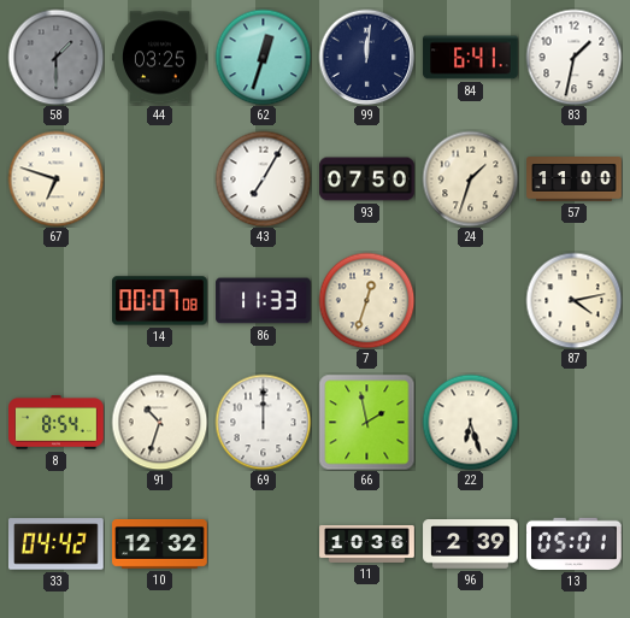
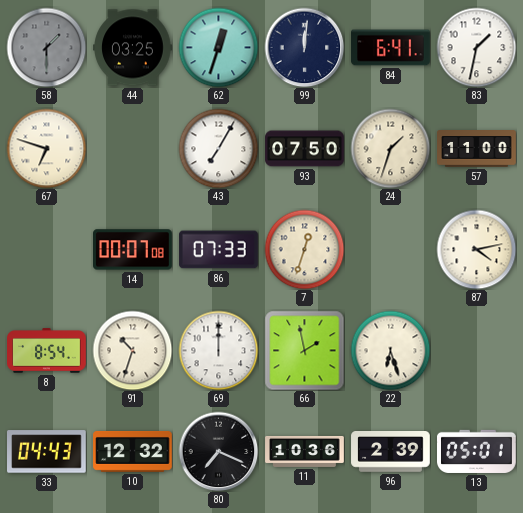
86: 11:33 -> 07:33
33: 04:42 -> 04:43
80: none -> 7:19
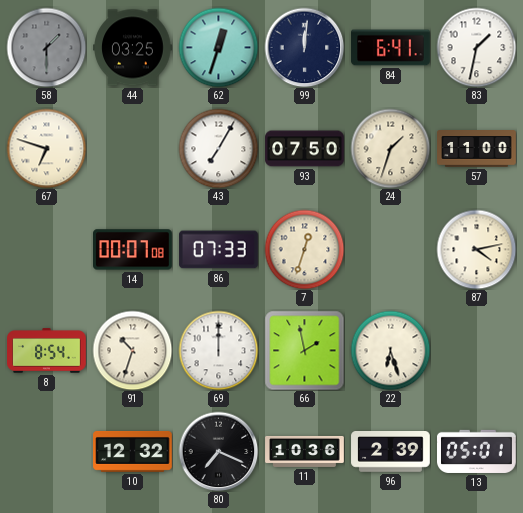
33: 04:43 -> none
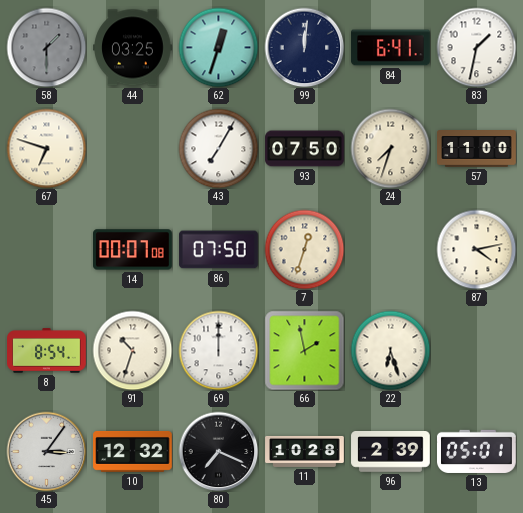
24: 1:33 -> 7:33
86: 07:33 -> 07:50
45: none -> 3:06
11: 10:36 -> 10:28
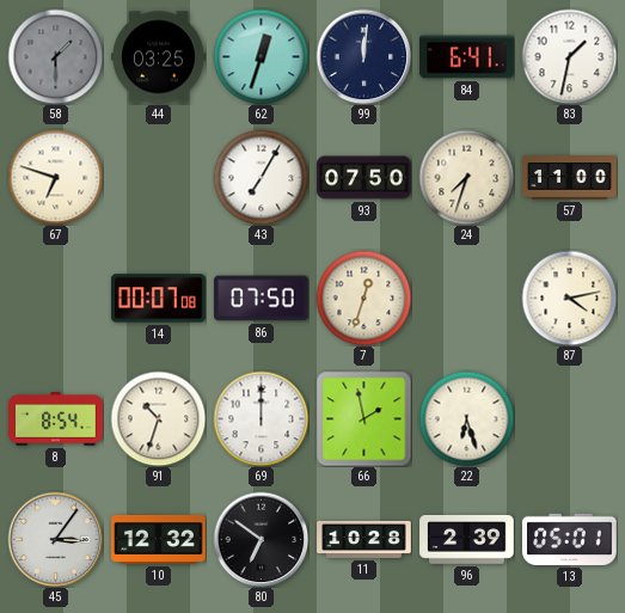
80: 7:19 -> 6:51
